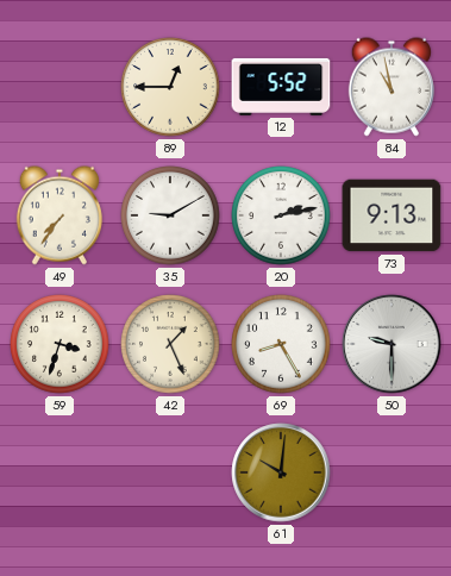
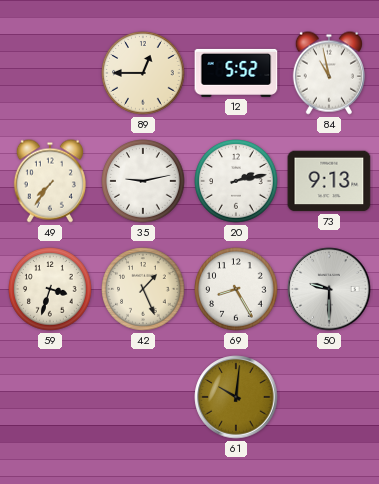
35: 9:10 -> 9:13
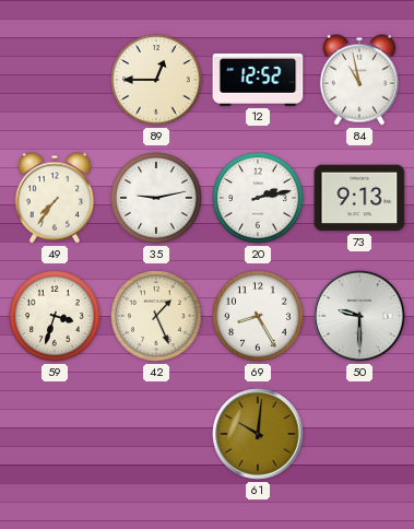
12: 5:52 -> 12:52
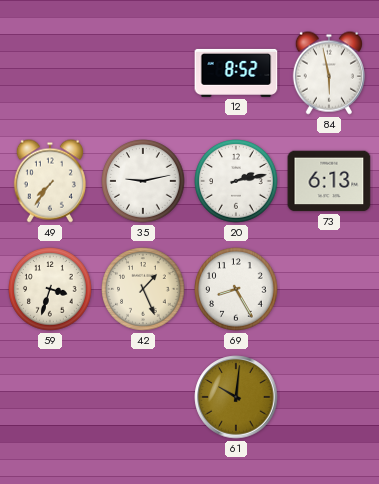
89: 12:45 -> none
12: 12:52 -> 8:52
84: 10:58 -> 5:58
73: 9:13 -> 6:13
50: 9:30 -> none
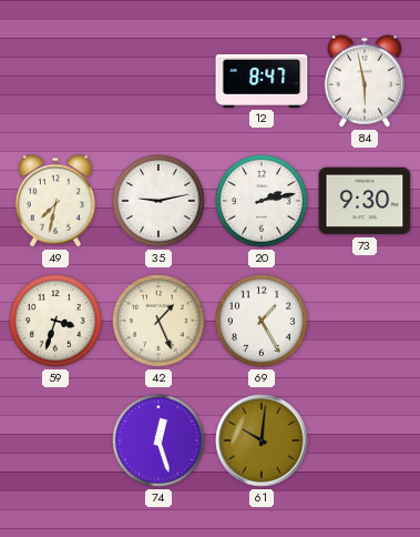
12: 8:52 -> 8:47
49: 7:36 -> 7:32
73: 6:13 -> 9:30
69: 8:25 -> 1:25
74: none -> 12:27
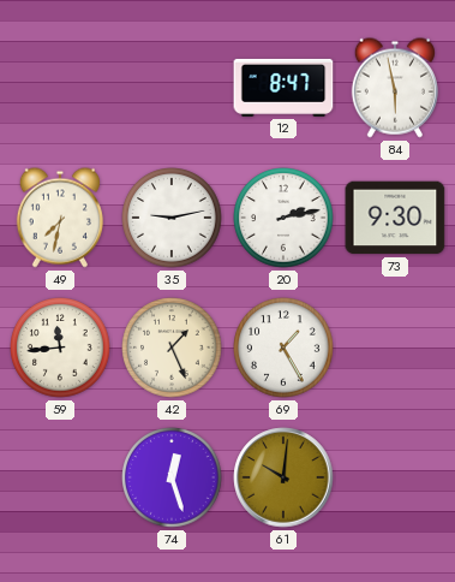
59: 3:33 -> 11:44
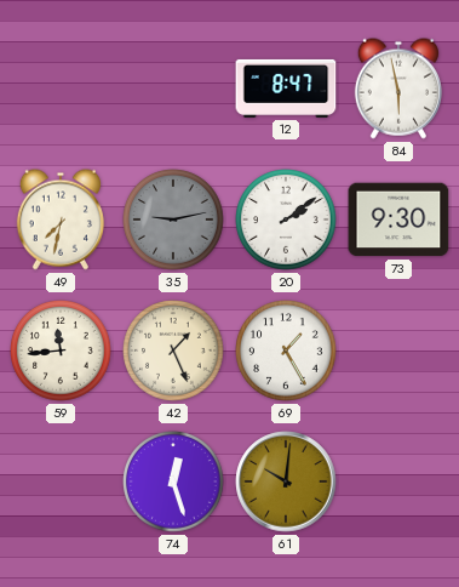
35 dial: white -> grey
20: 2:13 -> 2:09
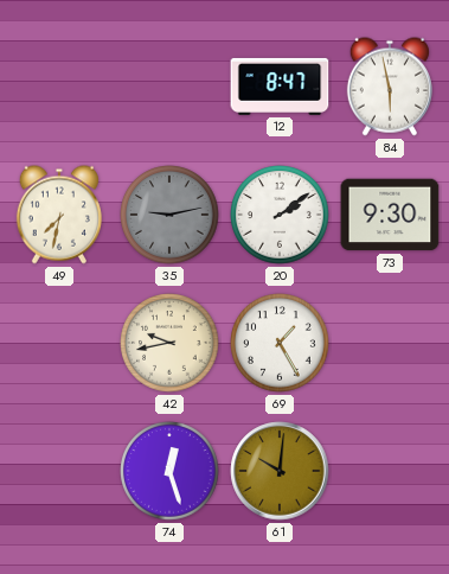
59: 11:44 -> none
42: 1:26 -> 9:43
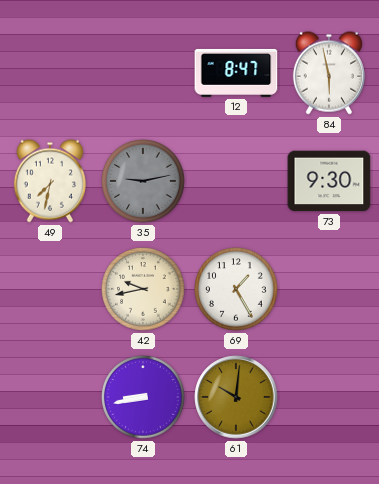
20: 2:09 -> none
74: 12:27 -> 8:43
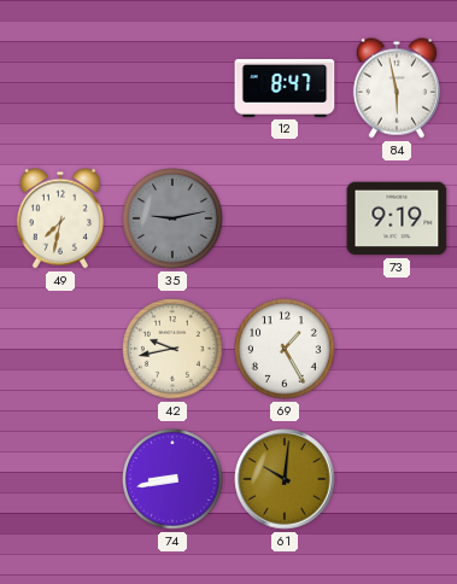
73: 9:30 -> 9:19
